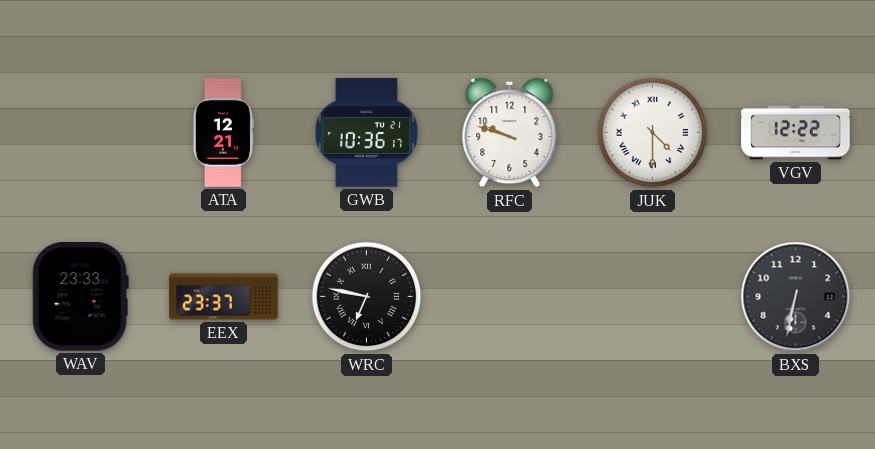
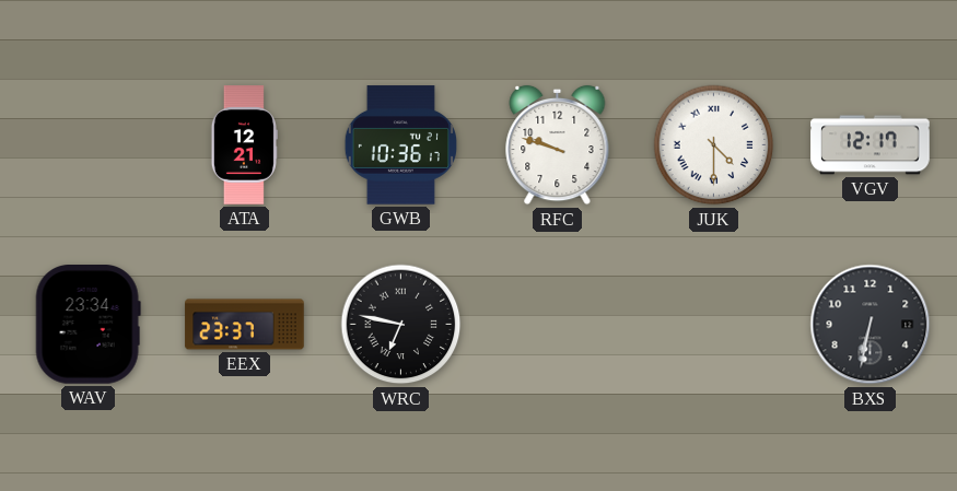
VGV: 12:22 -> 12:17
WAV: 23:33 -> 23:34
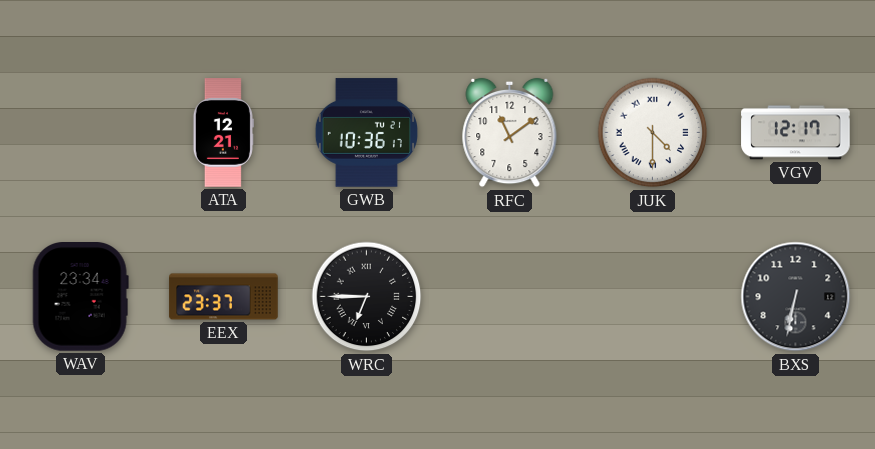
RFC: 9:48 -> 11:09
WRC: 6:47 -> 6:45
